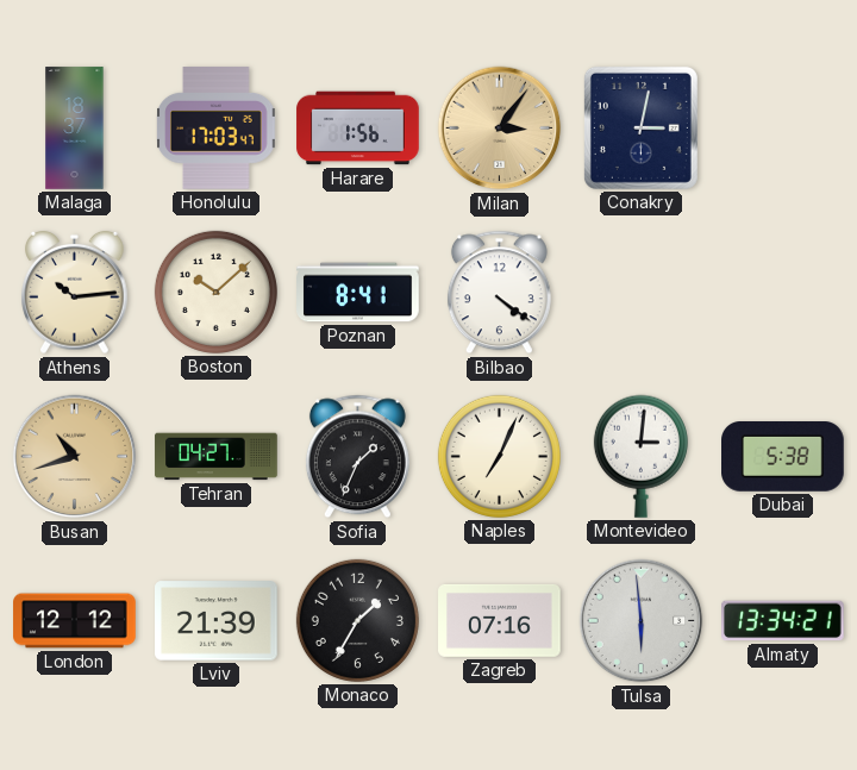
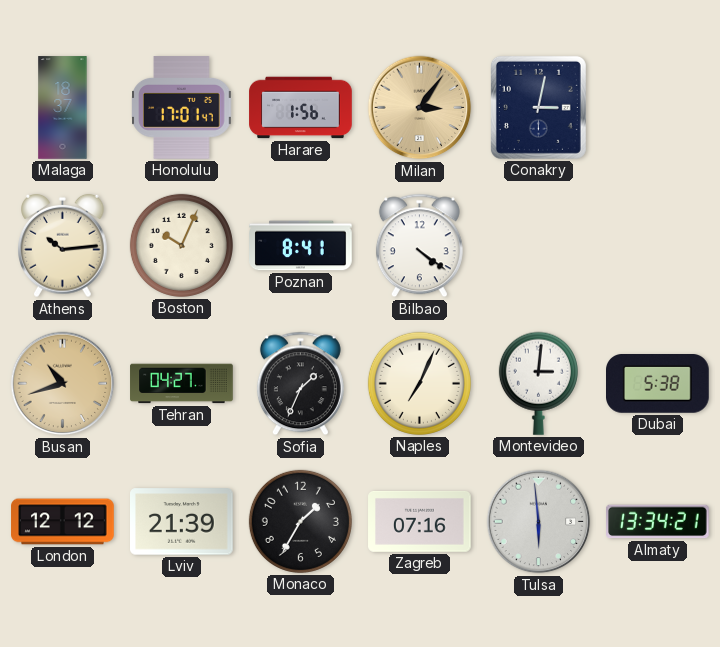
Honolulu: 17:03 -> 17:01
Boston: 10:08 -> 10:04
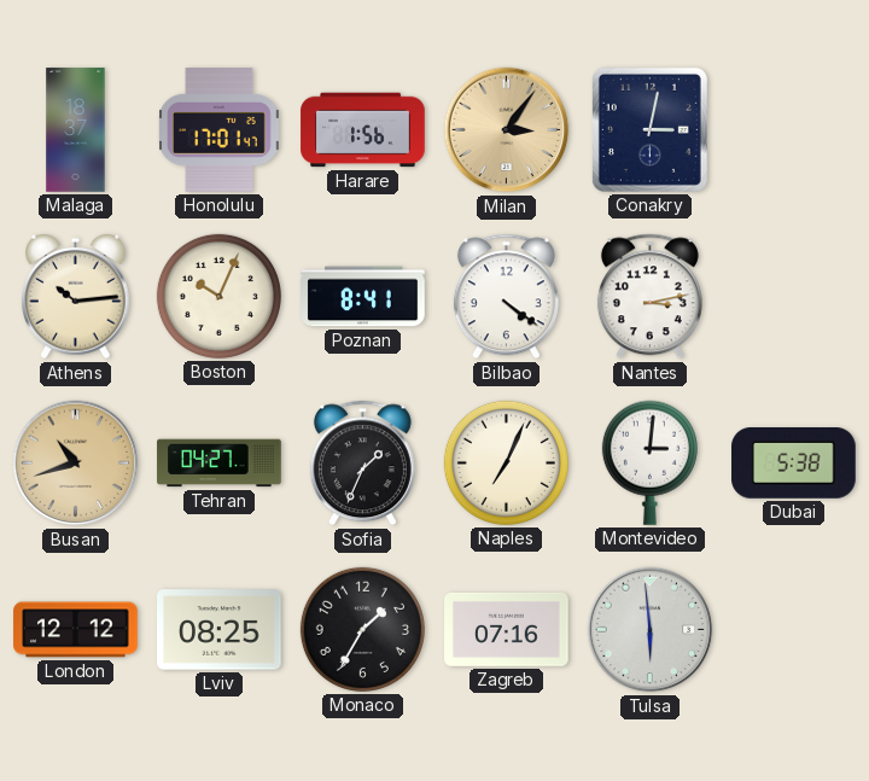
Nantes: none -> 3:13
Lviv: 21:39 -> 08:25
Almaty: 13:34 -> none
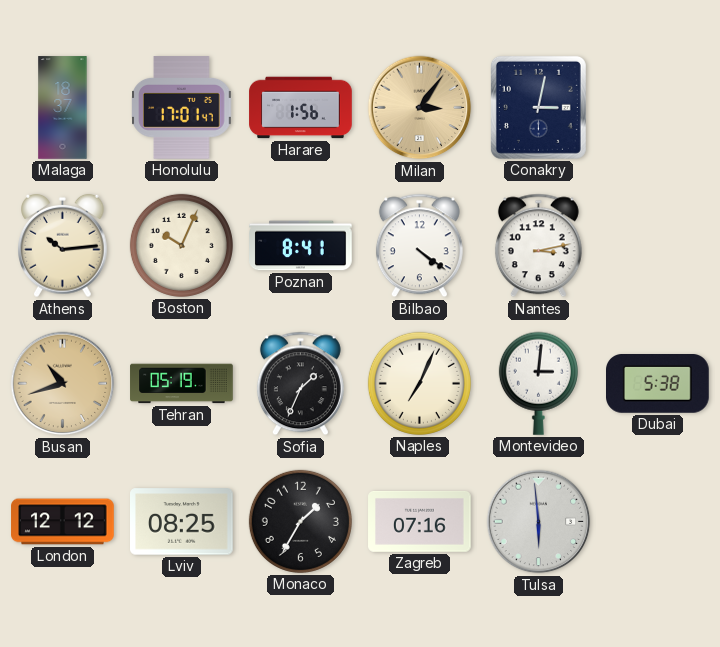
Tehran: 04:27 -> 05:19
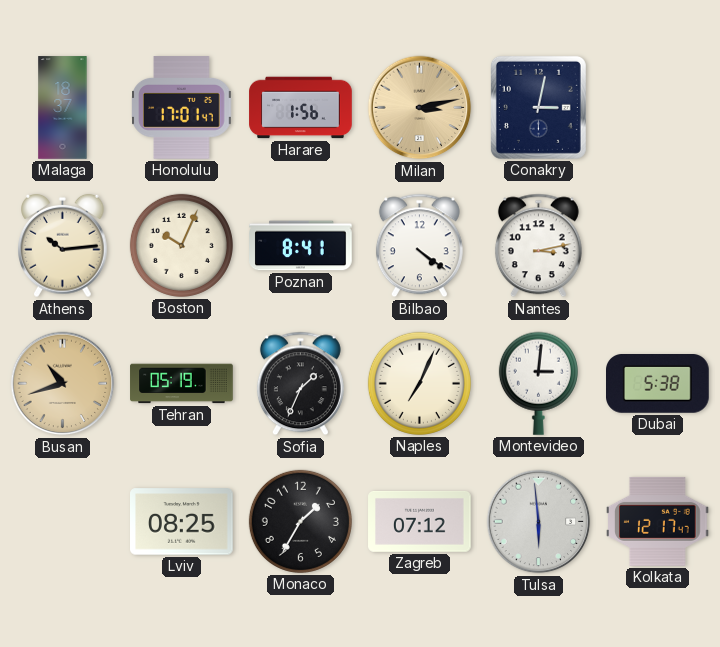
Milan: 3:06 -> 3:13
London: 12:12 -> none
Zagreb: 07:16 -> 07:12
Kolkata: none -> 12:17
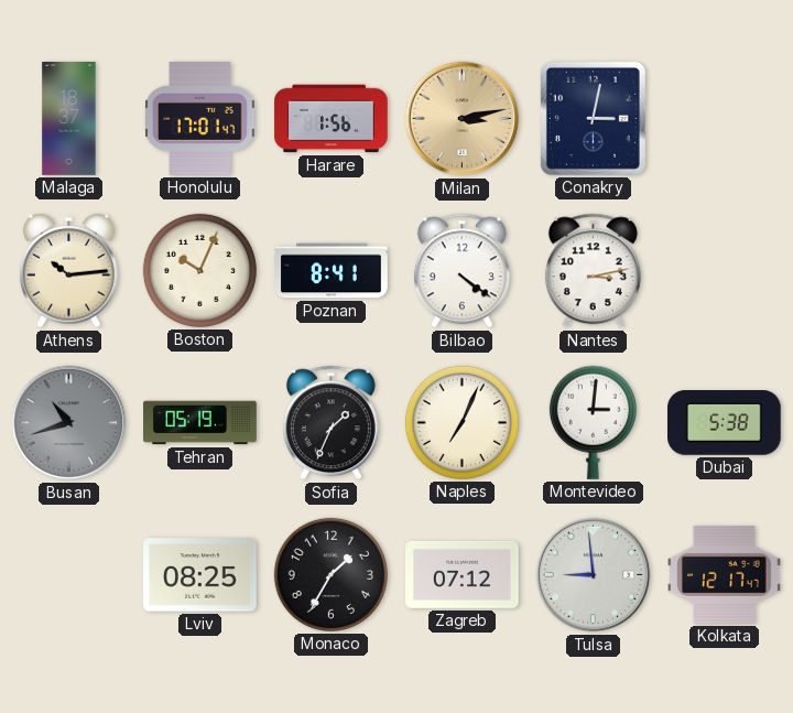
Busan dial: champagne -> grey
Tulsa: 5:59 -> 8:59
